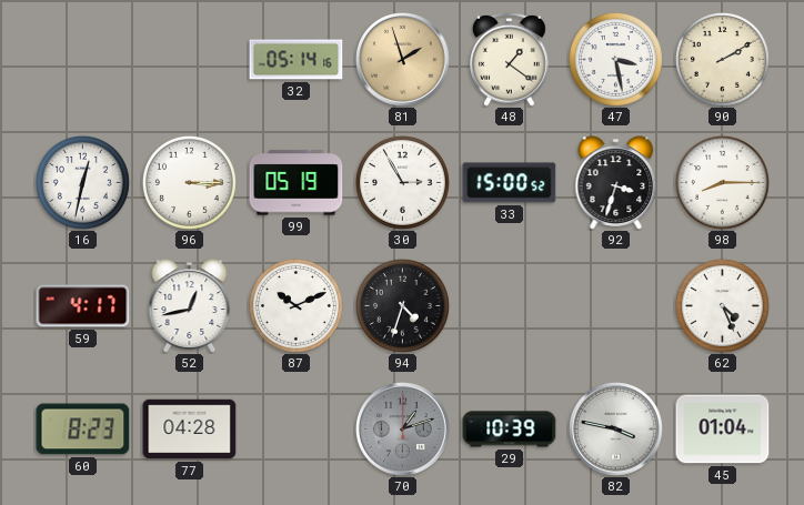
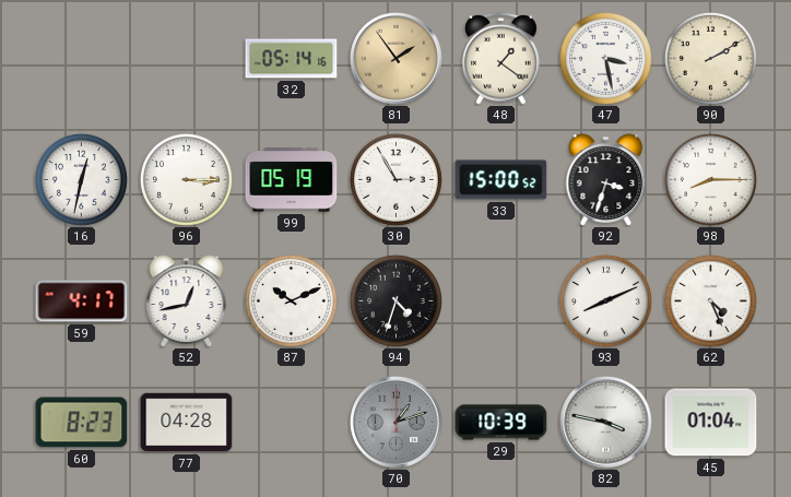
81: 1:57 -> 1:54
93: none -> 8:11
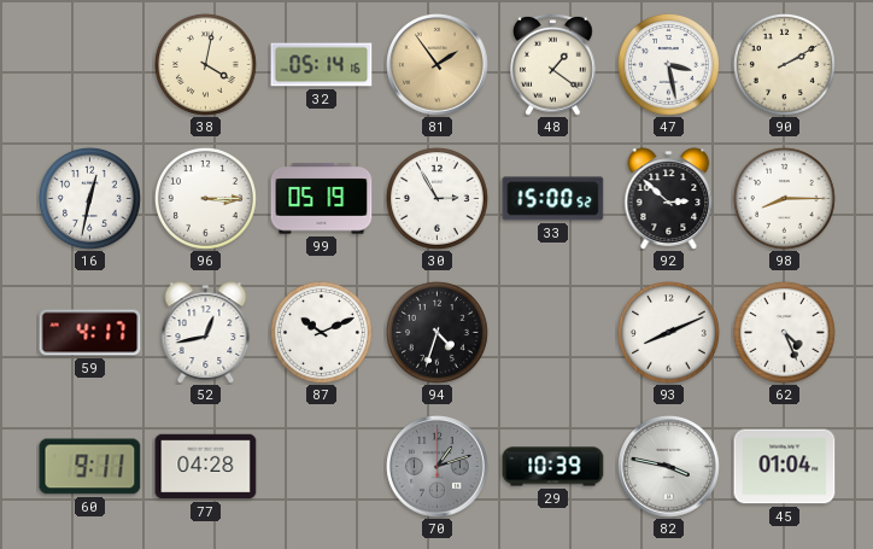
38: none -> 4:02
92: 3:33 -> 2:52
60: 8:23 -> 9:11
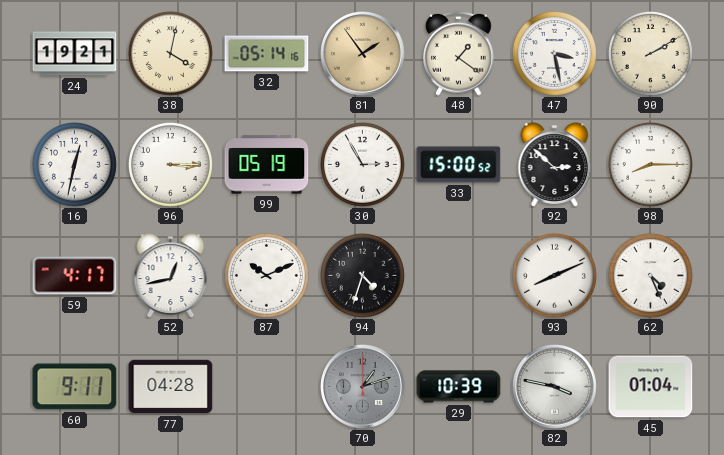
24: none -> 19:21
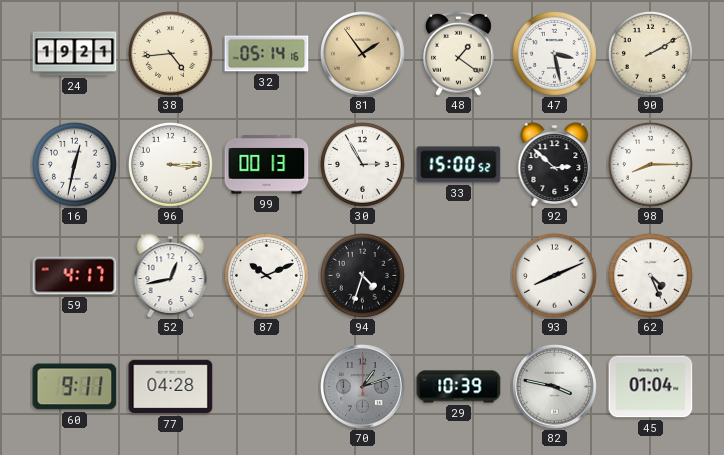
38: 4:02 -> 4:44
99: 05:19 -> 00:13
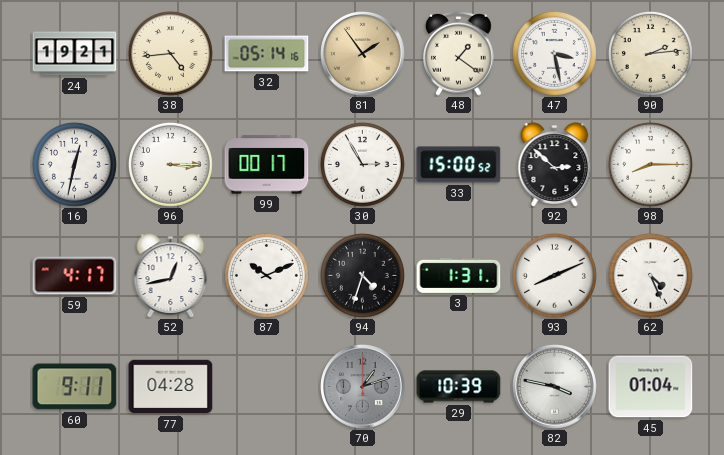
90: 2:10 -> 2:14
99: 00:13 -> 00:17
3: none -> 1:31
